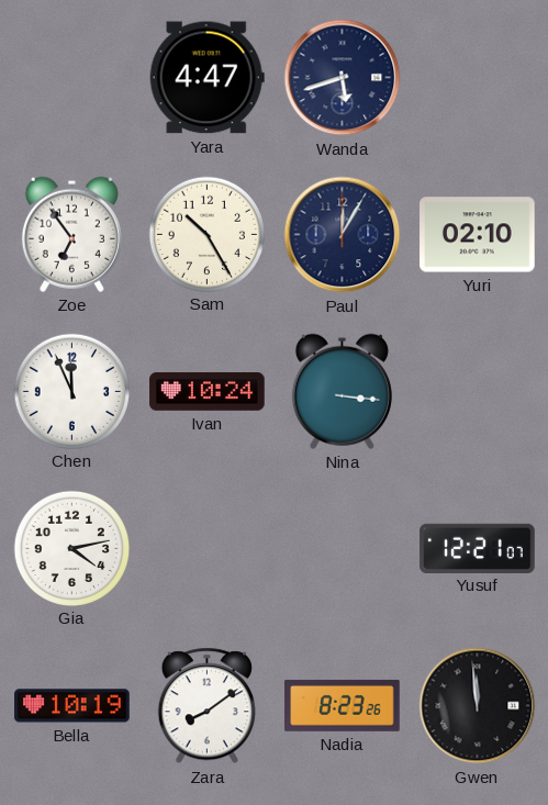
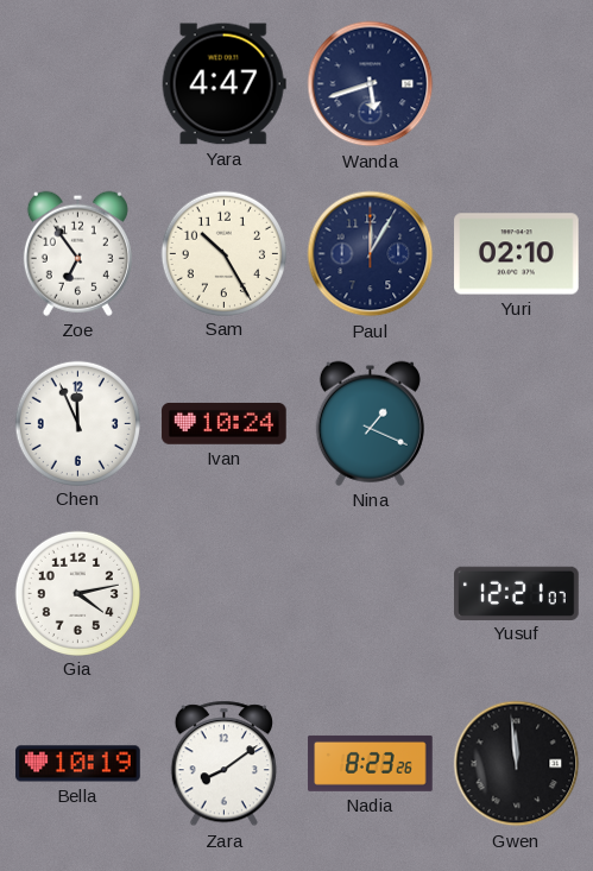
Nina: 3:16 -> 1:19
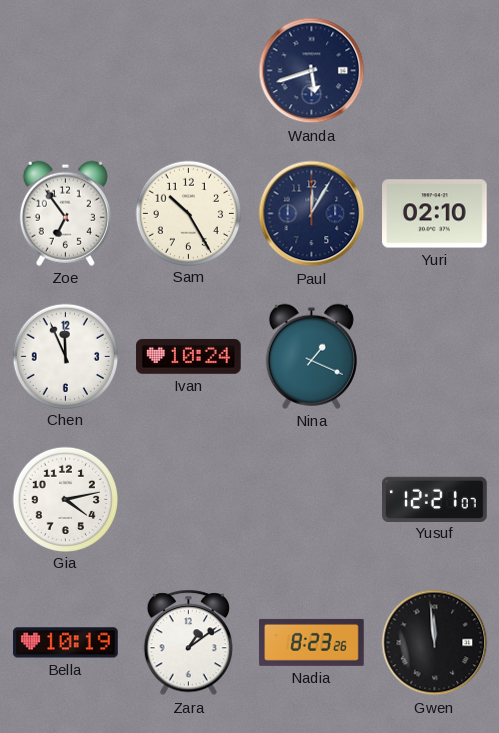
Yara: 4:47 -> none
Zara: 8:09 -> 1:09
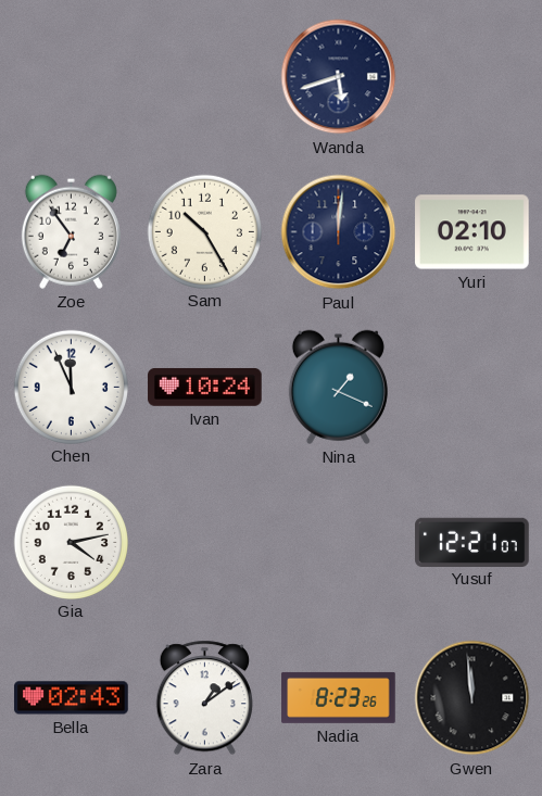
Paul: 12:05 -> 12:01
Bella: 10:19 -> 02:43
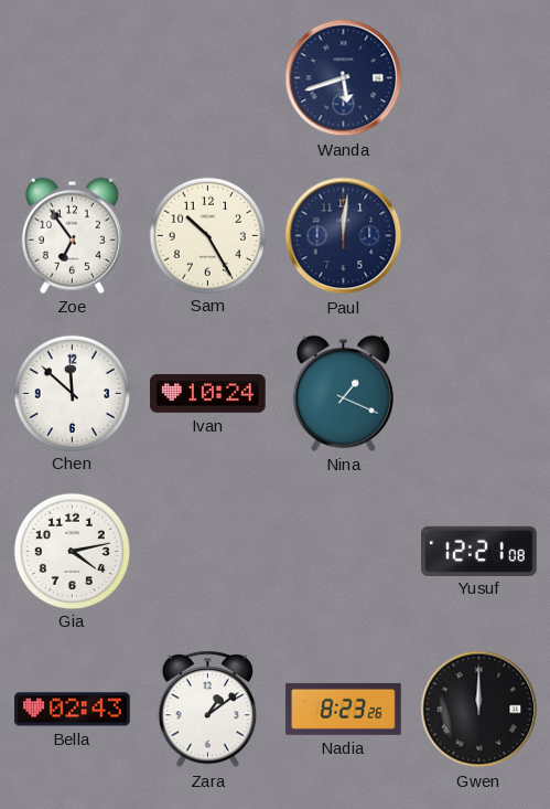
Yuri: 02:10 -> none
Chen: 11:56 -> 11:52
Yusuf: 12:21:07 -> 12:21:08
Gwen: 11:59 -> 12:00
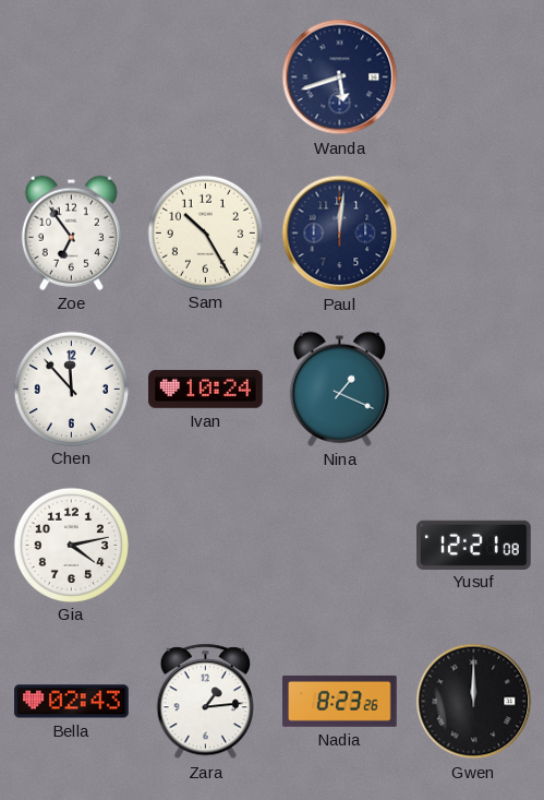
Chen: 11:52 -> 11:53
Zara: 1:09 -> 1:14
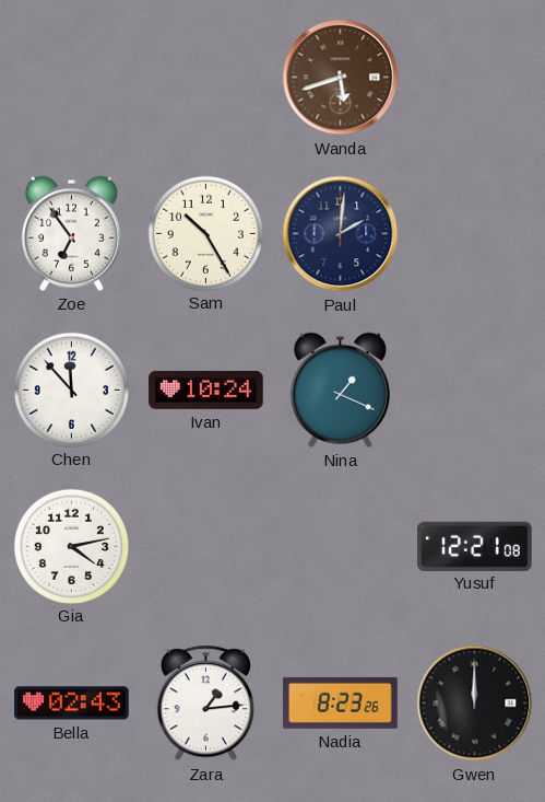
Wanda dial: navy -> brown
Paul: 12:01 -> 2:01
